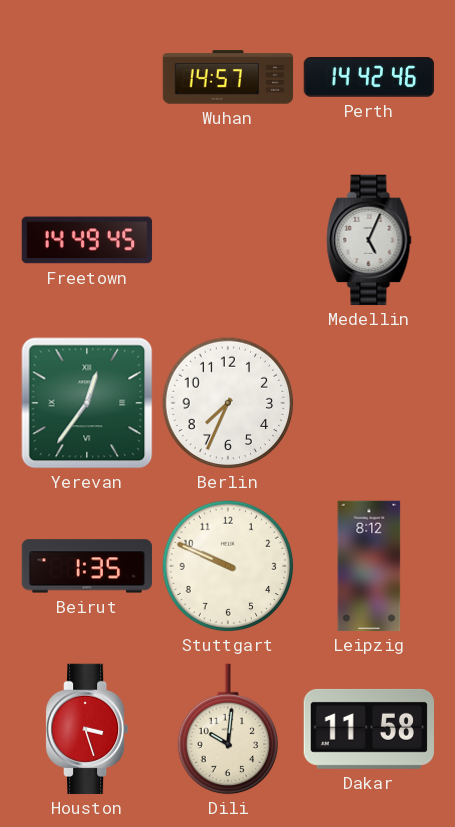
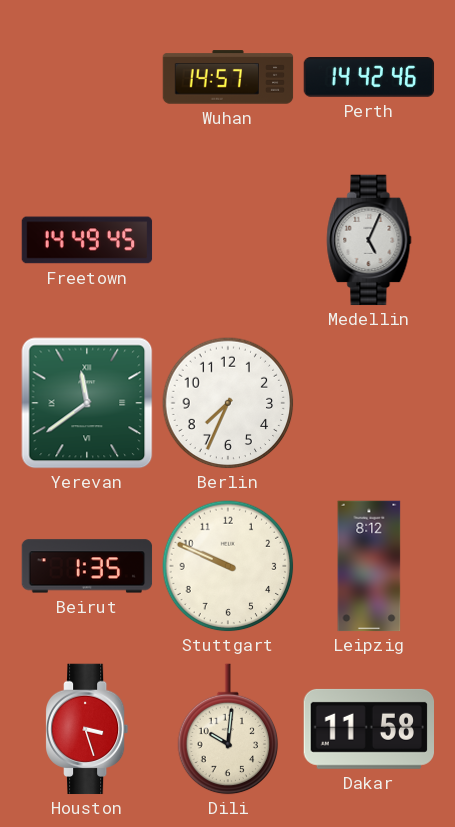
Yerevan: 12:36 -> 11:39
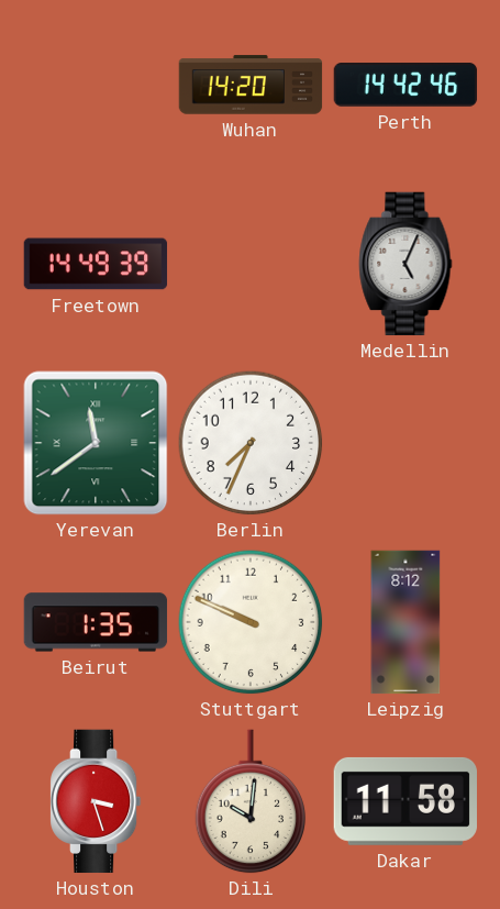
Wuhan: 14:57 -> 14:20
Freetown: 14:49:45 -> 14:49:39
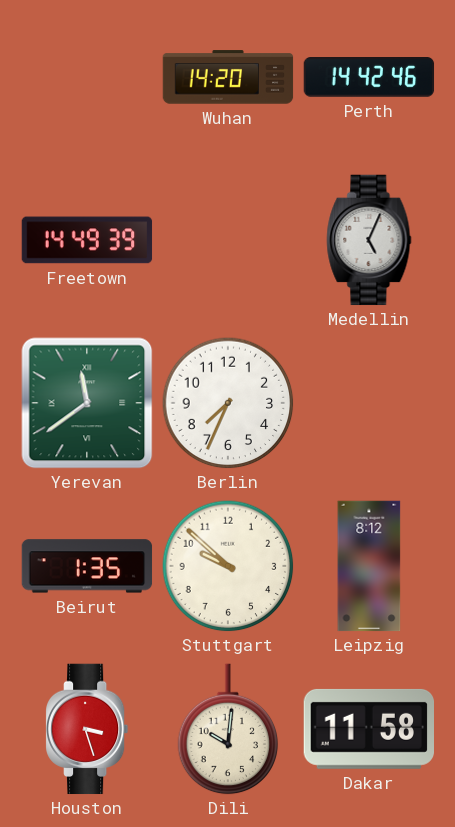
Stuttgart: 9:49 -> 9:52
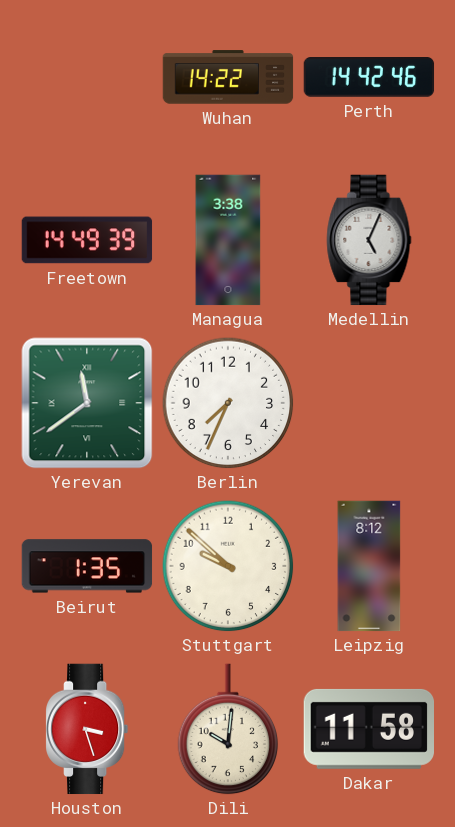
Wuhan: 14:20 -> 14:22
Managua: none -> 3:38
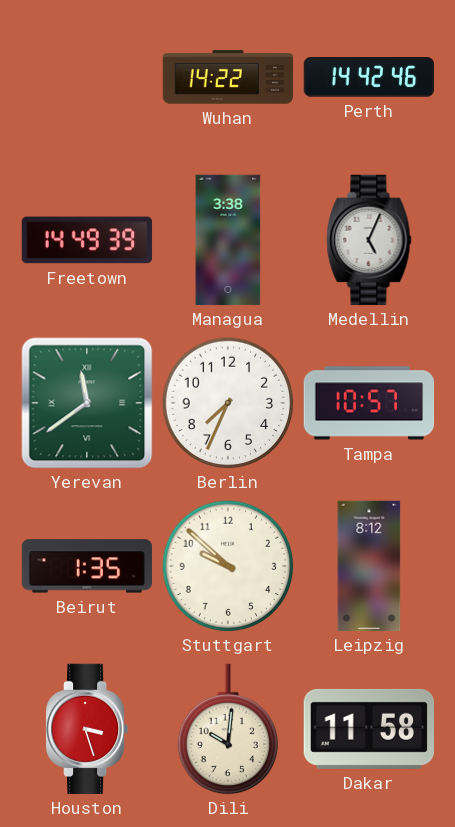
Tampa: none -> 10:57
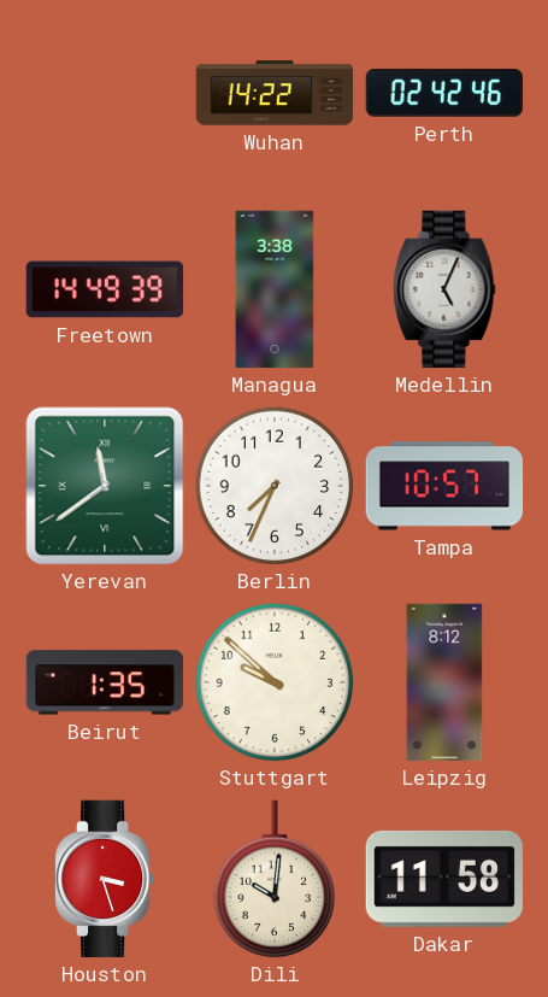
Perth: 14:42 -> 02:42
